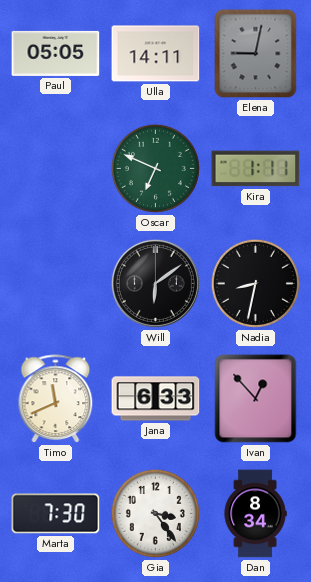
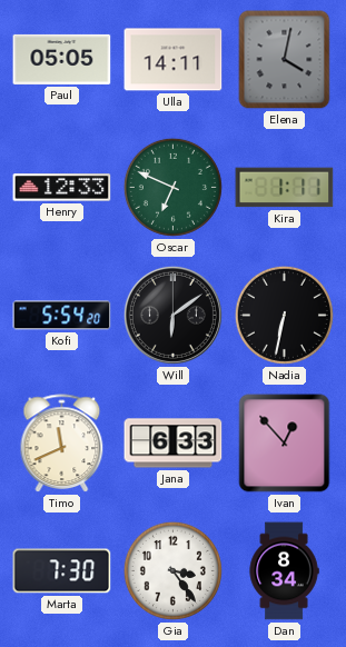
Elena: 9:02 -> 4:02
Henry: none -> 12:33
Kofi: none -> 5:54
Nadia: 8:32 -> 6:32
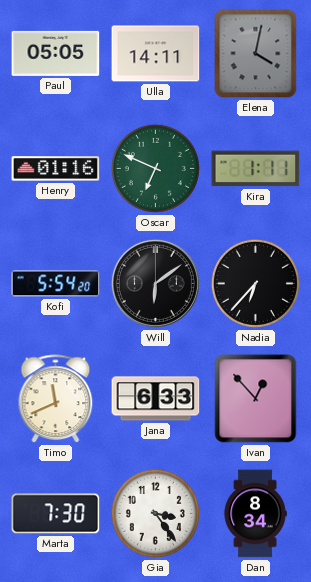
Henry: 12:33 -> 01:16
Nadia: 6:32 -> 6:37
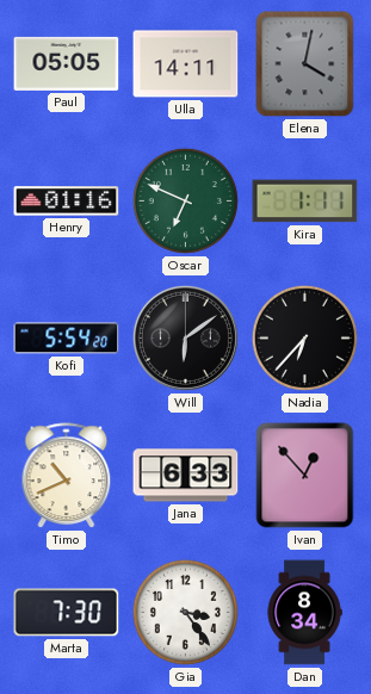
Timo: 11:41 -> 10:41
